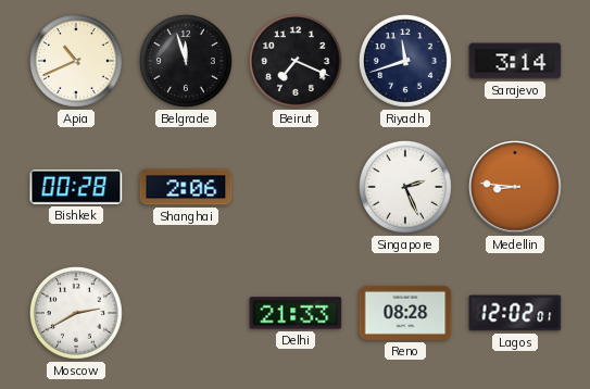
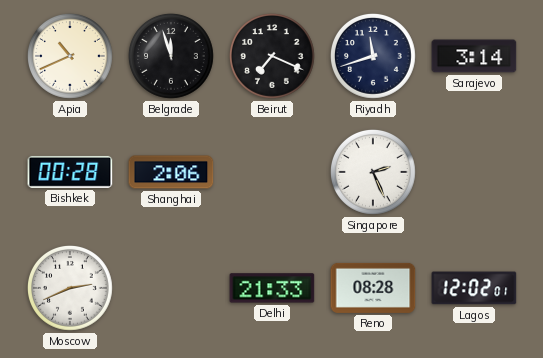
Medellin: 8:46 -> none
Moscow: 2:40 -> 2:41
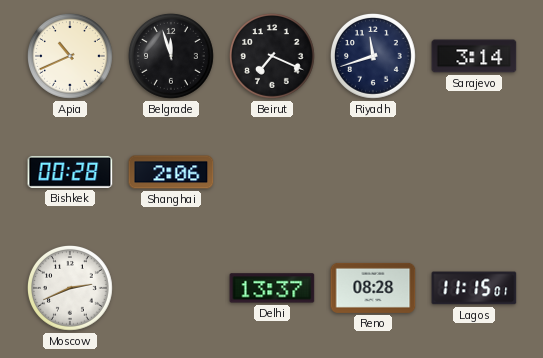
Singapore: 2:26 -> none
Delhi: 21:33 -> 13:37
Lagos: 12:02 -> 11:15
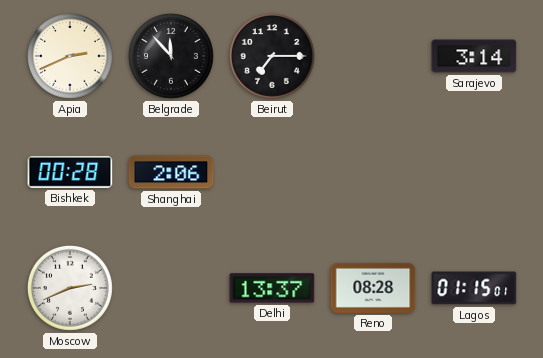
Apia: 10:41 -> 2:41
Belgrade: 11:57 -> 11:53
Beirut: 7:19 -> 7:15
Riyadh: 11:42 -> none
Lagos: 11:15 -> 01:15
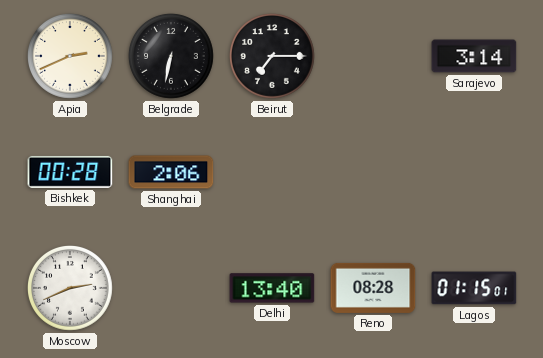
Belgrade: 11:53 -> 6:32
Delhi: 13:37 -> 13:40
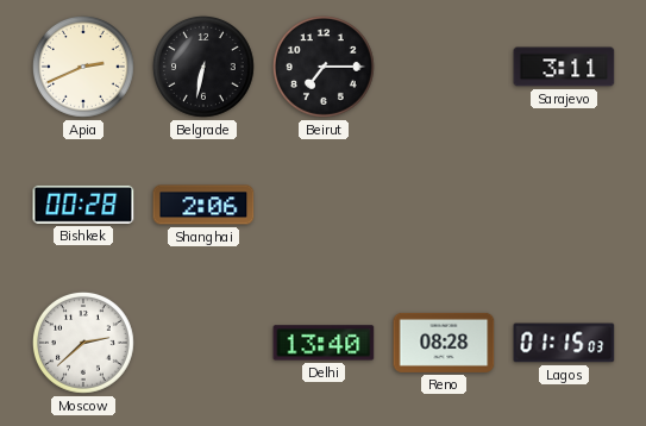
Sarajevo: 3:14 -> 3:11
Moscow: 2:41 -> 2:38
Lagos: 01:15:01 -> 01:15:03
